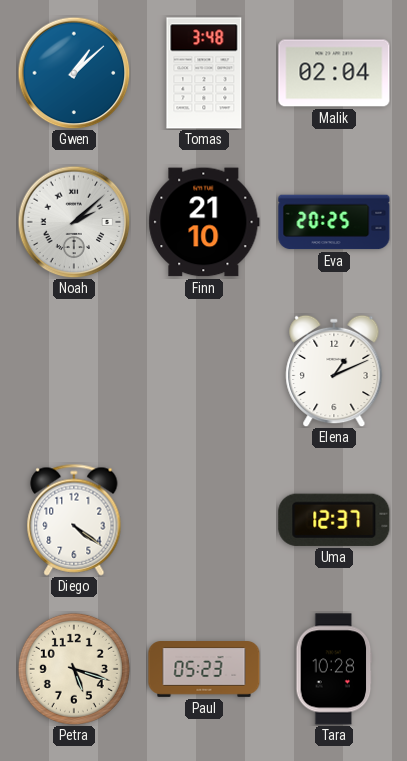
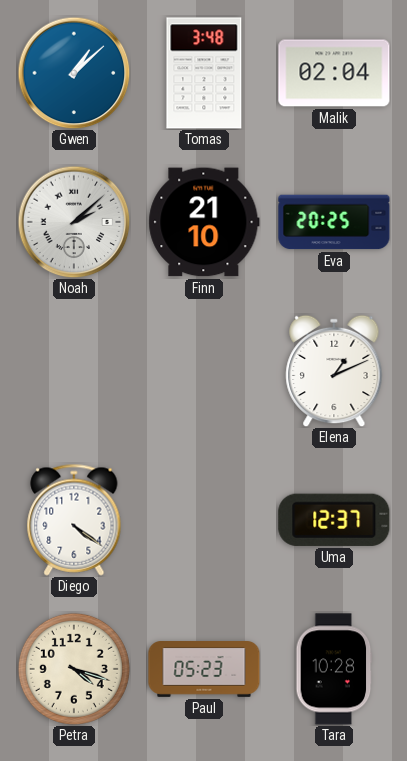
Petra: 5:18 -> 4:18
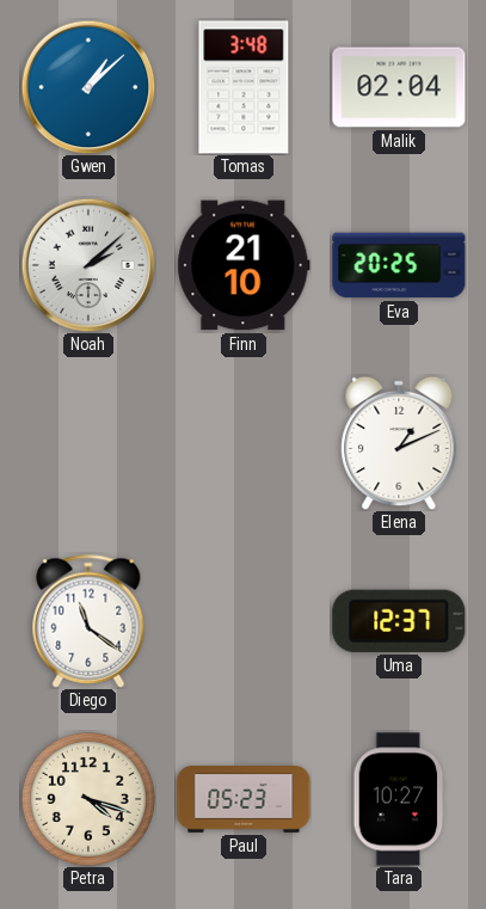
Diego: 4:21 -> 11:21
Tara: 10:28 -> 10:27
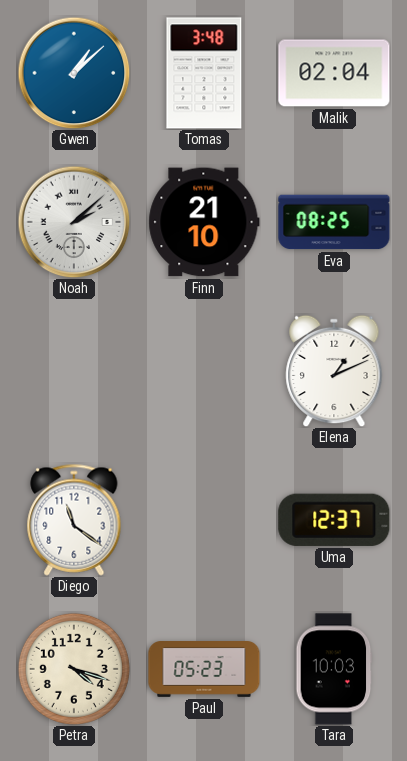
Eva: 20:25 -> 08:25
Tara: 10:27 -> 10:03
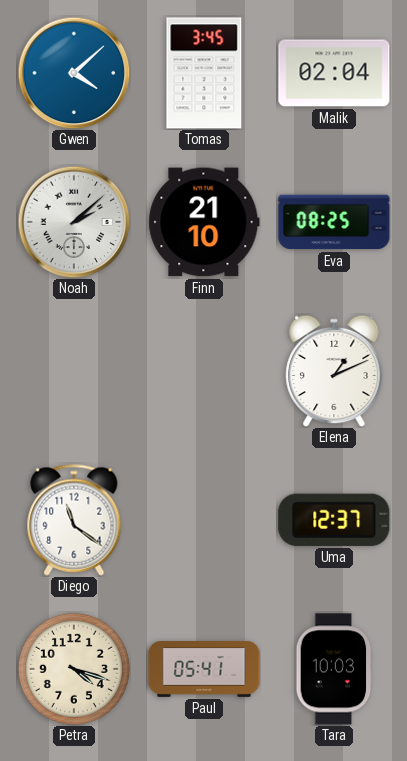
Gwen: 1:08 -> 4:08
Tomas: 3:48 -> 3:45
Paul: 05:23 -> 05:41
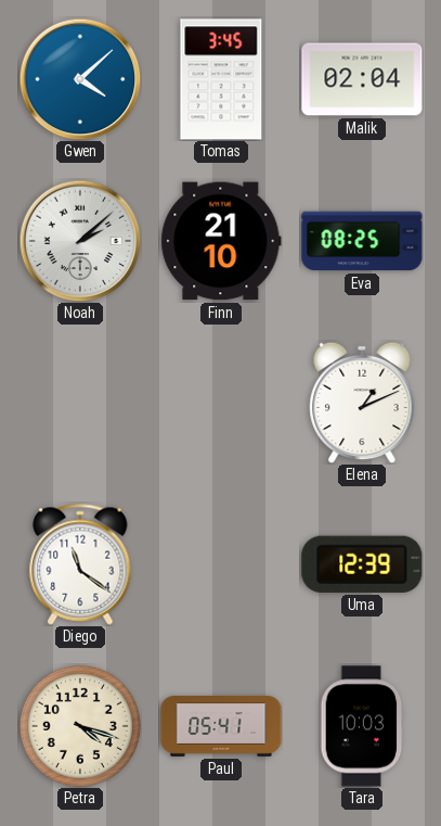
Uma: 12:37 -> 12:39
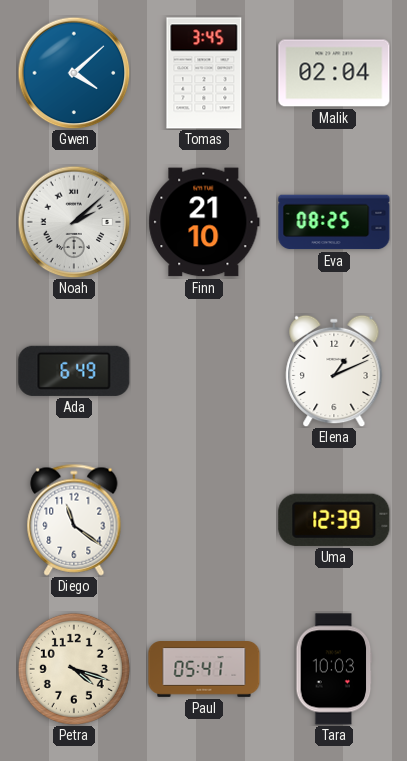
Ada: none -> 6:49
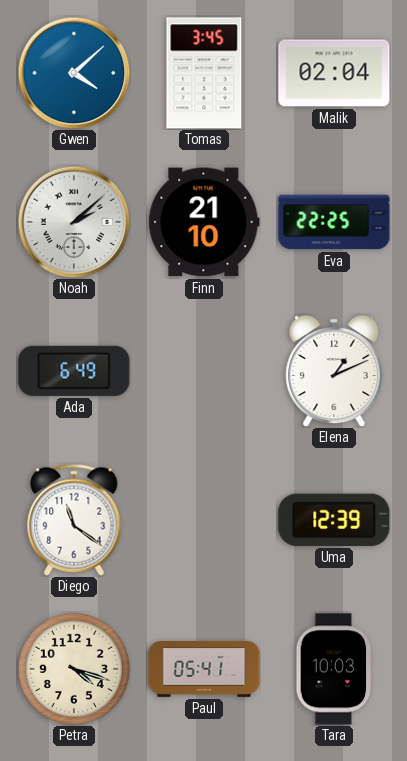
Eva: 08:25 -> 22:25
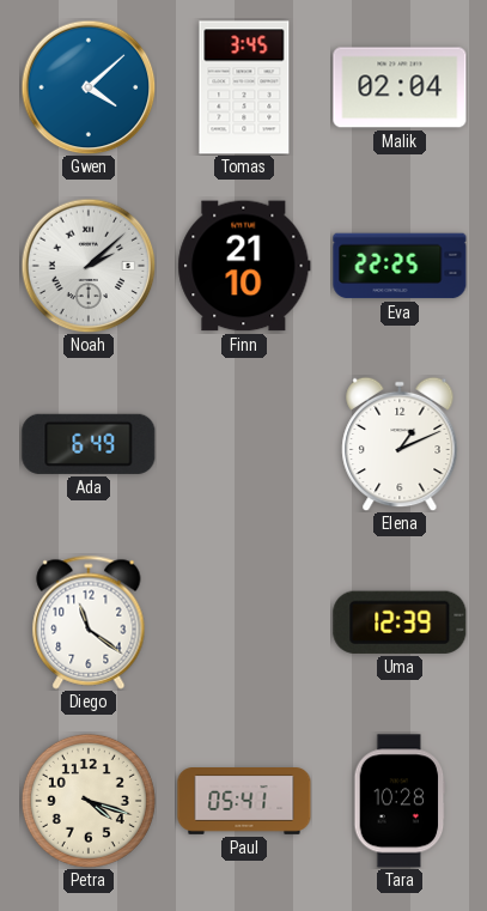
Tara: 10:03 -> 10:28
